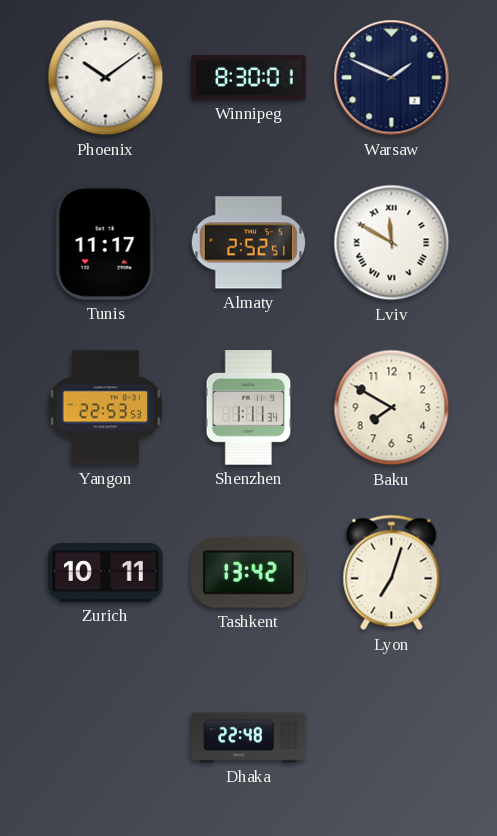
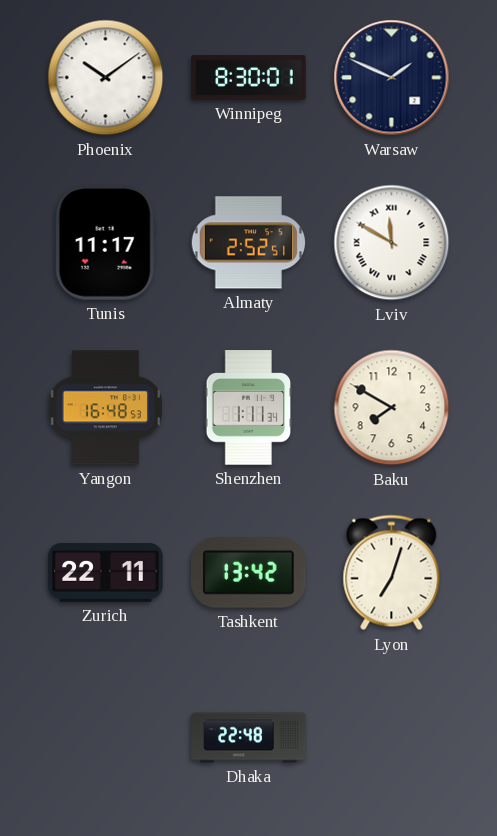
Yangon: 22:53 -> 16:48
Zurich: 10:11 -> 22:11
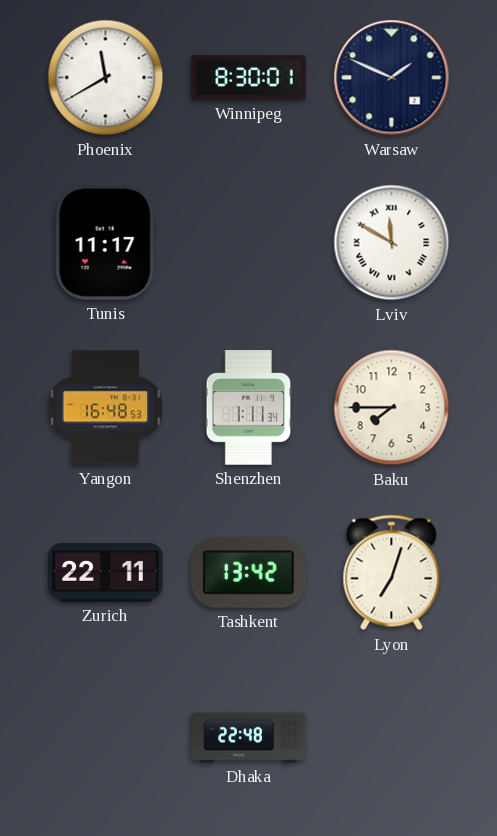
Phoenix: 10:09 -> 11:40
Almaty: 2:52 -> none
Baku: 7:50 -> 7:45
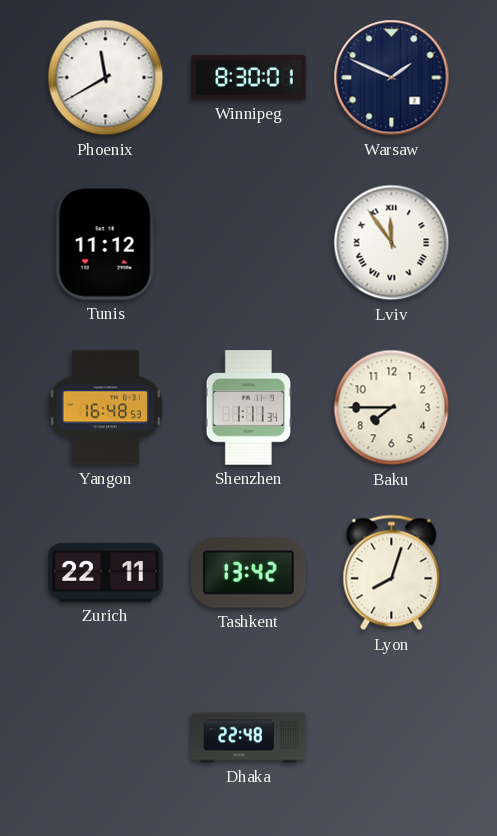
Tunis: 11:17 -> 11:12
Lviv: 11:50 -> 11:54
Lyon: 7:03 -> 8:03
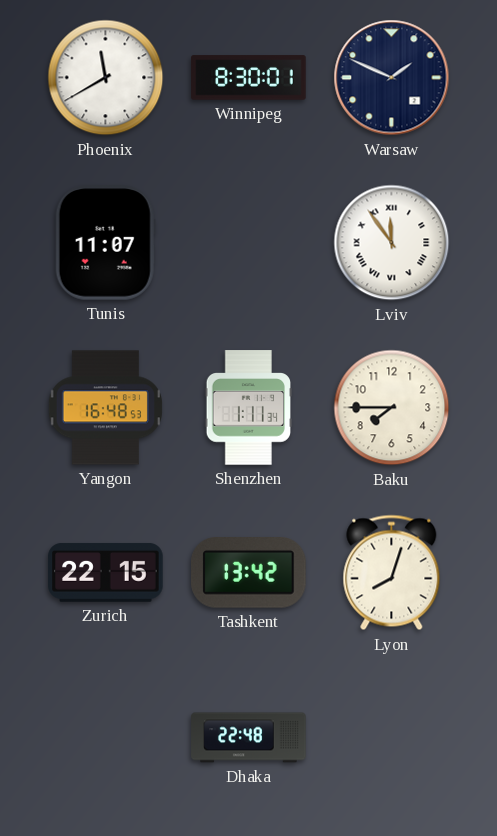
Tunis: 11:12 -> 11:07
Zurich: 22:11 -> 22:15
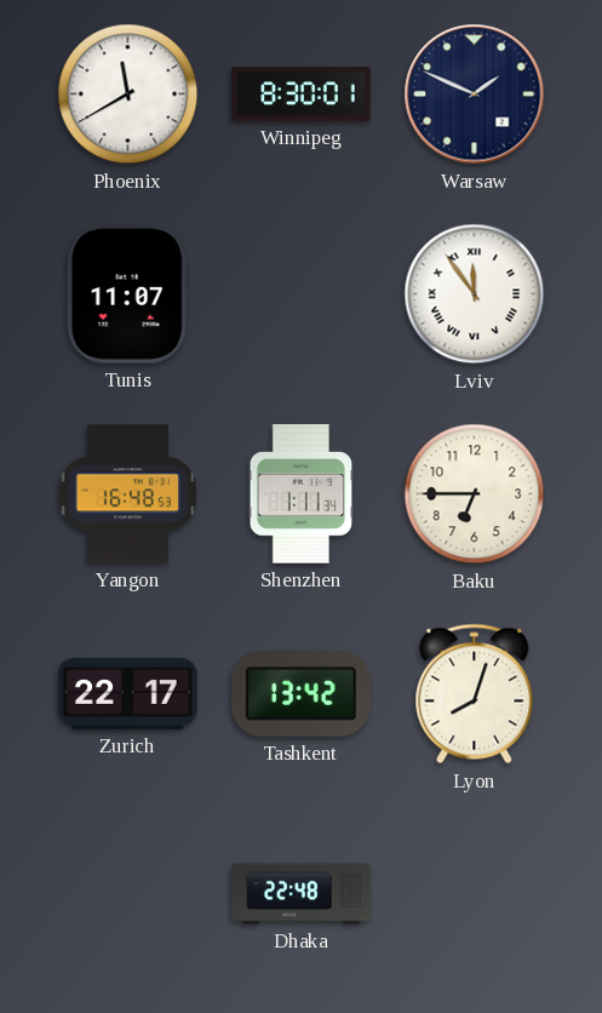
Baku: 7:45 -> 6:45
Zurich: 22:15 -> 22:17
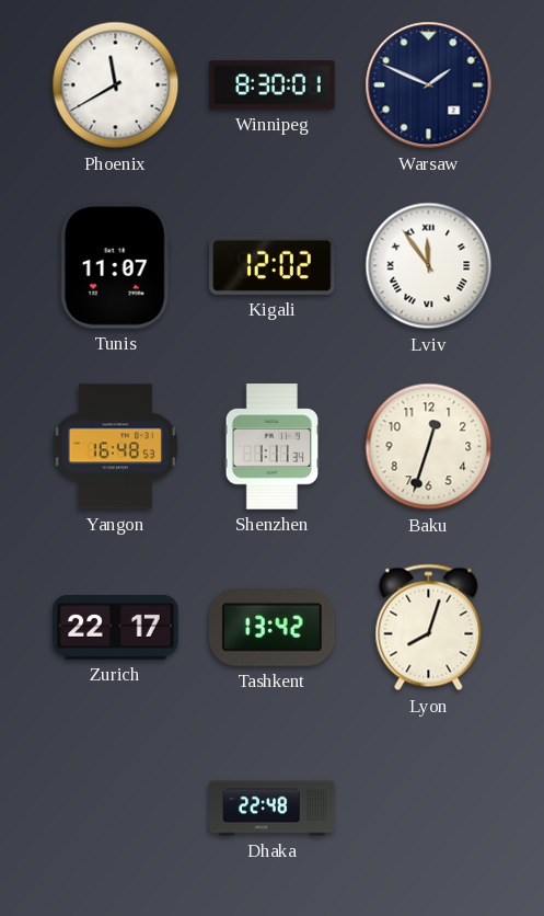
Kigali: none -> 12:02
Baku: 6:45 -> 12:33
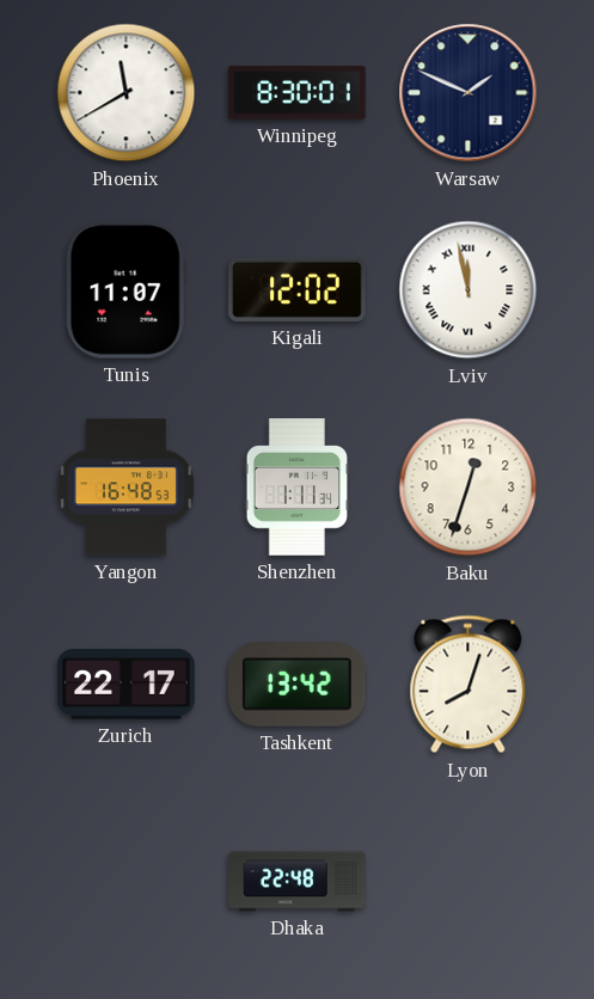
Lviv: 11:54 -> 11:58
